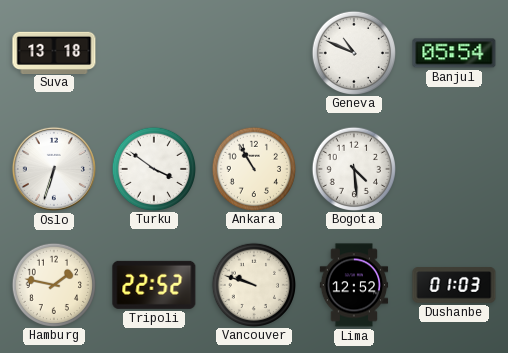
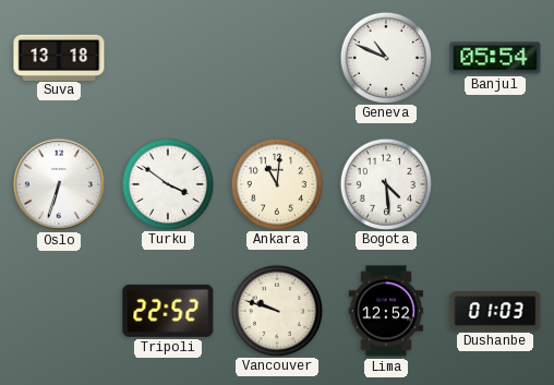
Ankara: 10:55 -> 11:01
Hamburg: 1:47 -> none
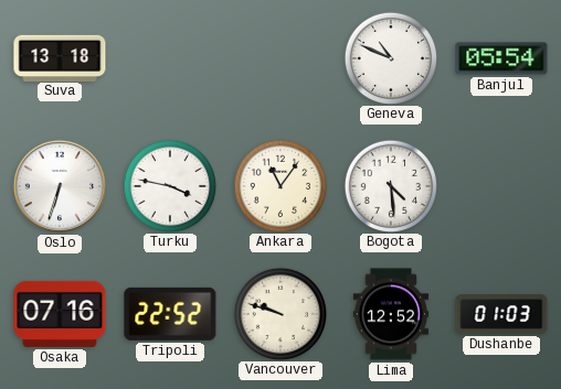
Turku: 3:51 -> 3:47
Ankara: 11:01 -> 11:06
Osaka: none -> 07:16
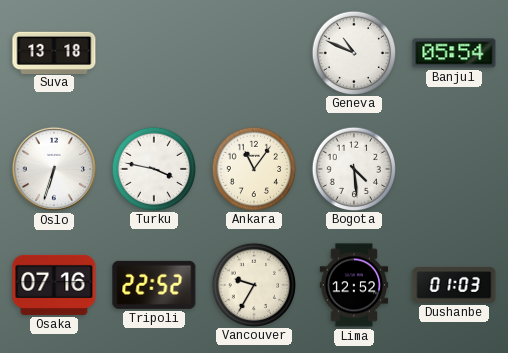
Vancouver: 9:48 -> 9:35
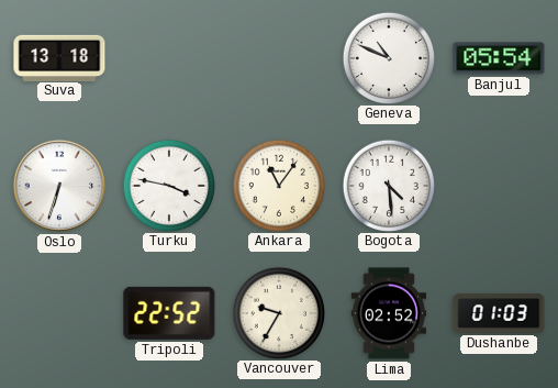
Osaka: 07:16 -> none
Lima: 12:52 -> 02:52
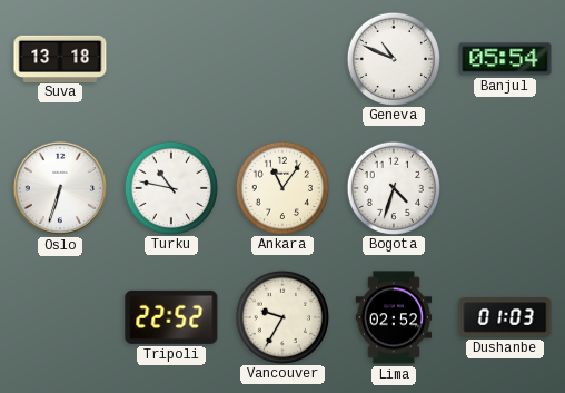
Turku: 3:47 -> 10:47
Bogota: 4:29 -> 4:33
